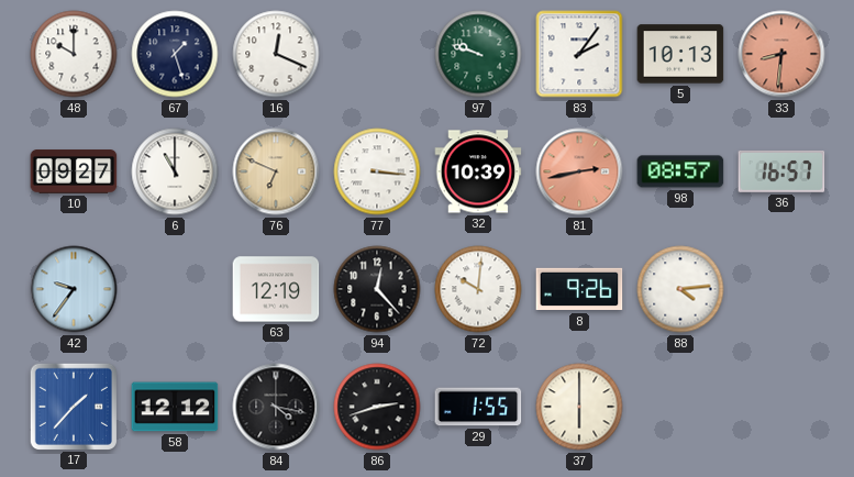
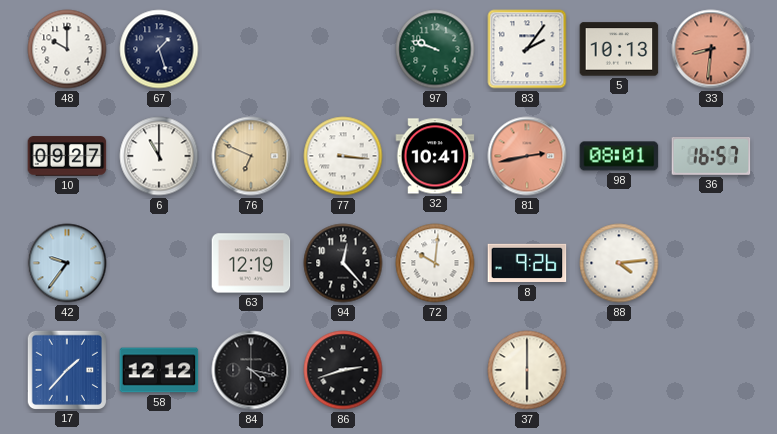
16: 12:19 -> none
32: 10:39 -> 10:41
98: 08:57 -> 08:01
29: 1:55 -> none
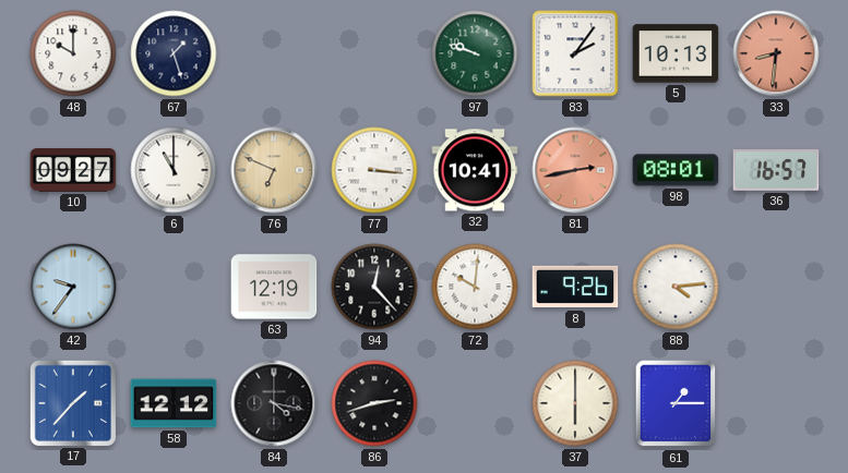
61: none -> 1:15
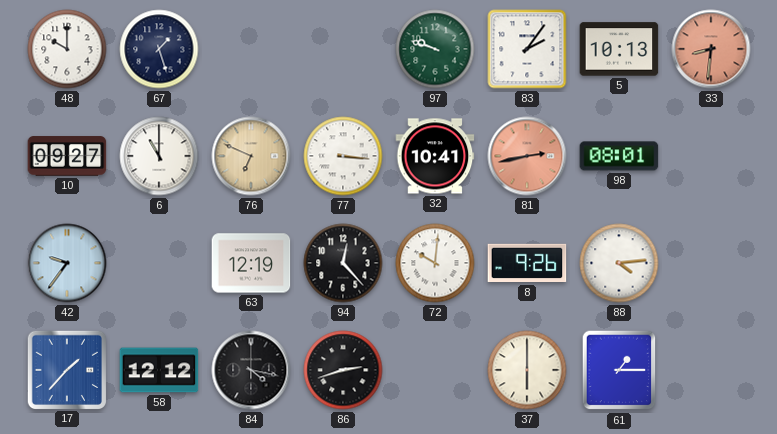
36: 16:57 -> none
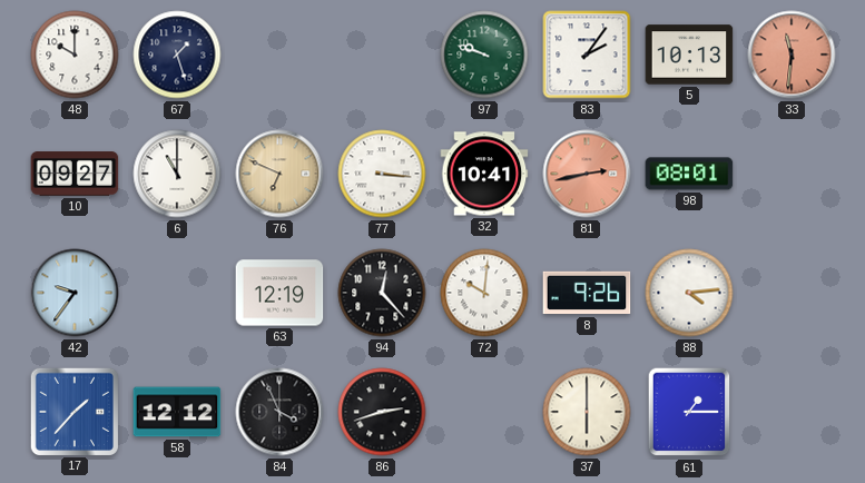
33: 8:31 -> 11:31
84: 4:17 -> 3:56
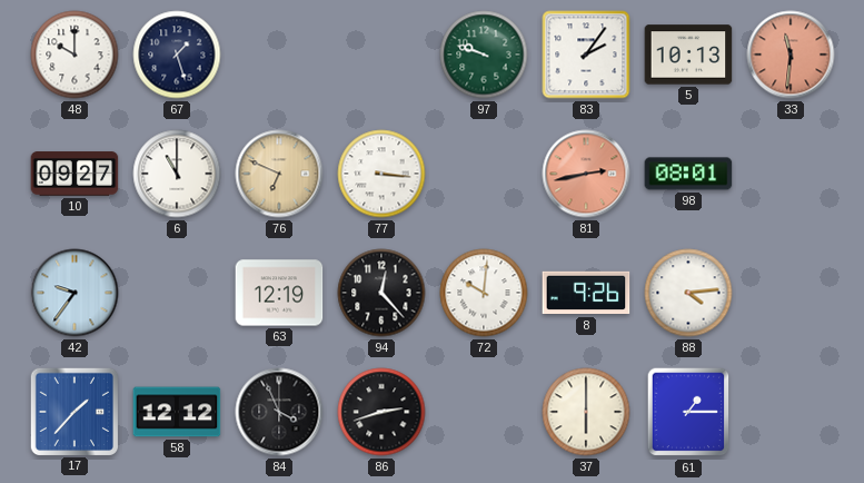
32: 10:41 -> none
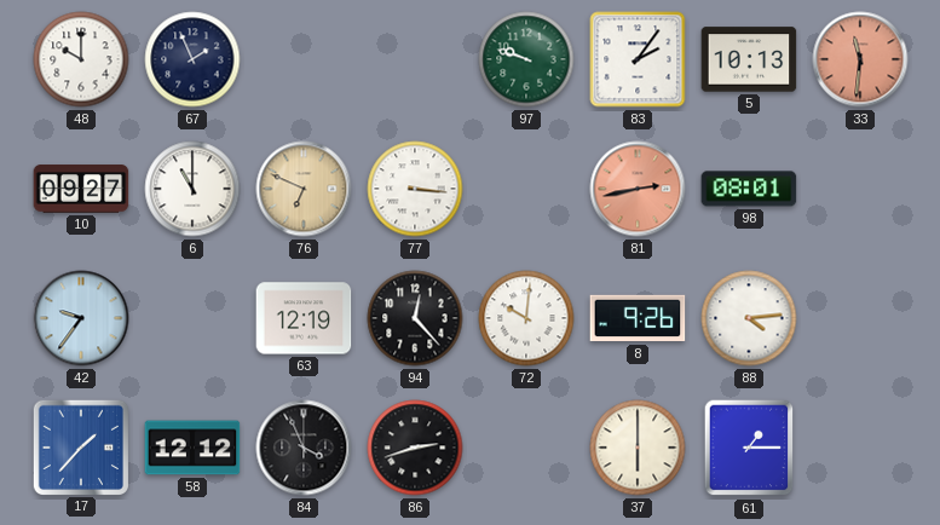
67: 1:27 -> 1:56
